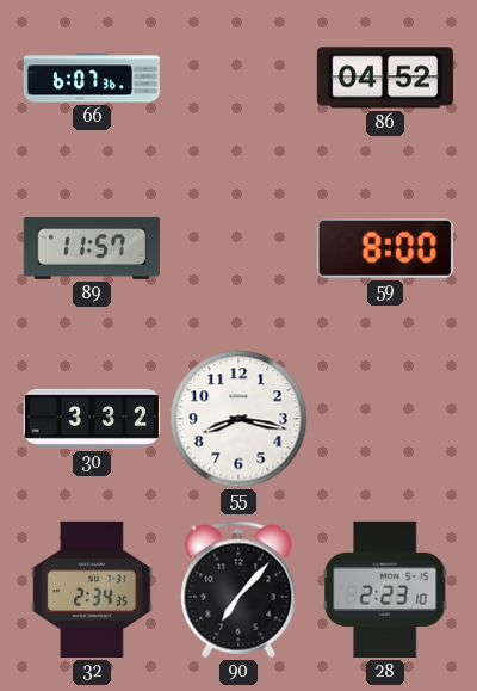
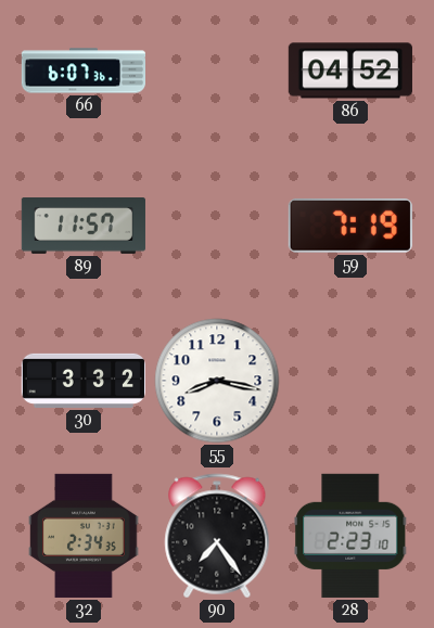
59: 8:00 -> 7:19
90: 7:07 -> 7:24
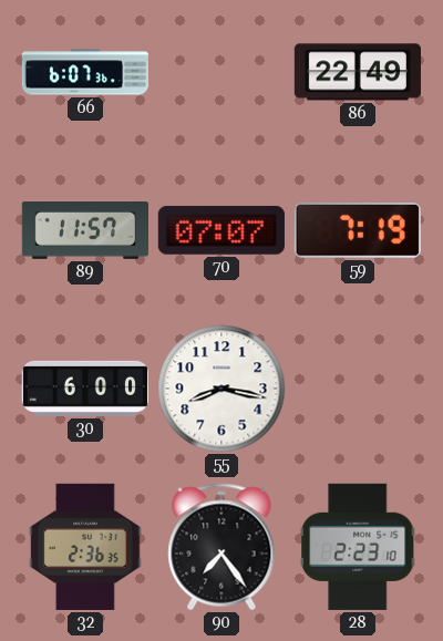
86: 04:52 -> 22:49
70: none -> 07:07
30: 3:32 -> 6:00
32: 2:34 -> 2:36
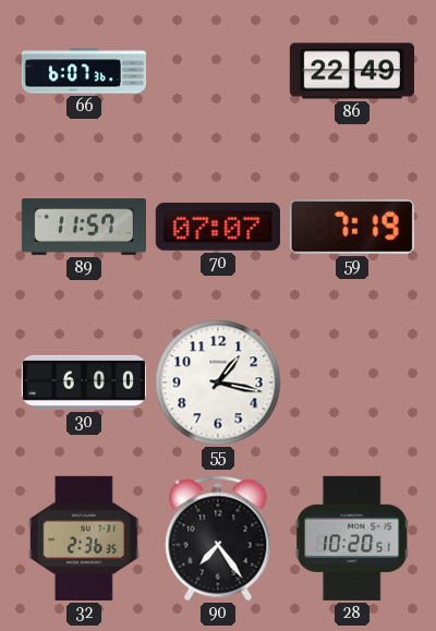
55: 8:17 -> 1:17
28: 2:23 -> 10:20
